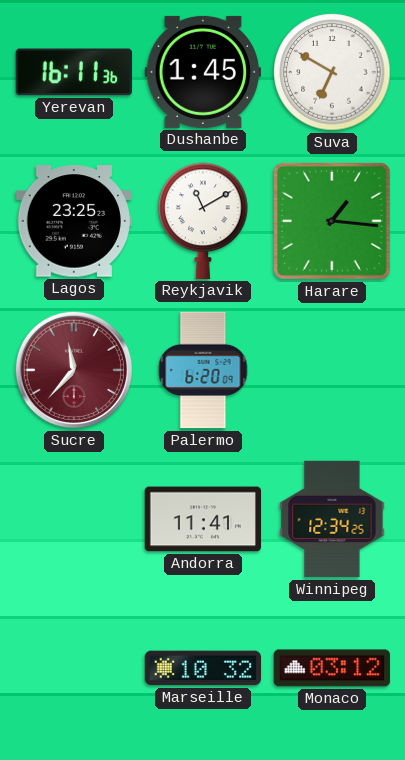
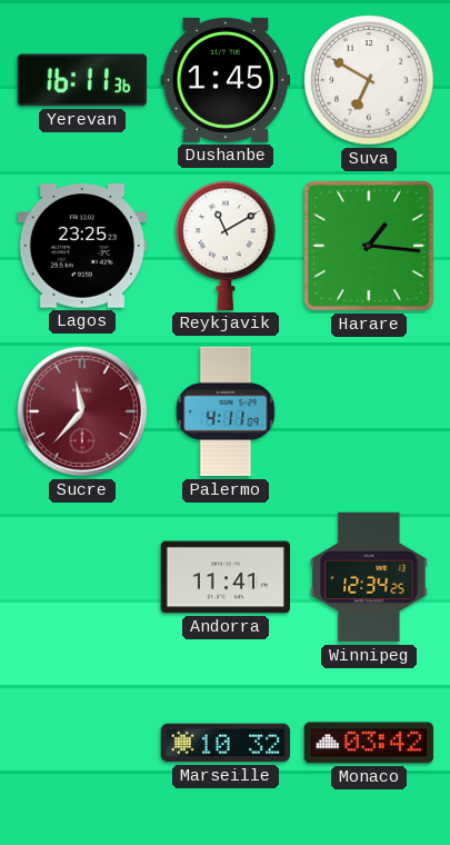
Palermo: 6:20 -> 4:11
Monaco: 03:12 -> 03:42
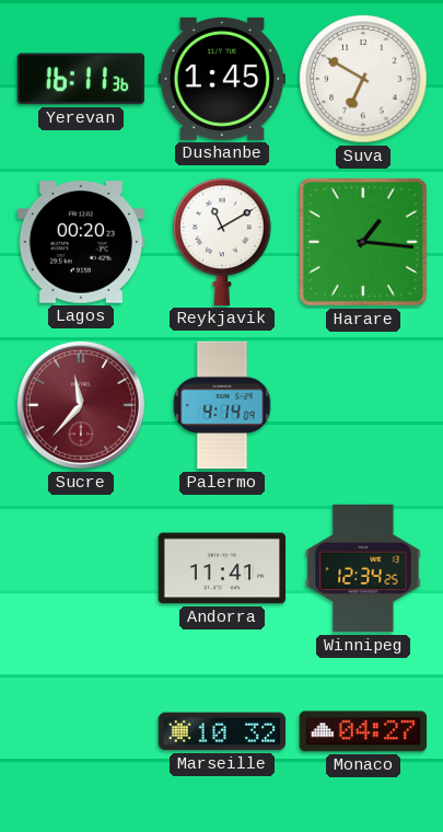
Lagos: 23:25 -> 00:20
Palermo: 4:11 -> 4:14
Monaco: 03:42 -> 04:27
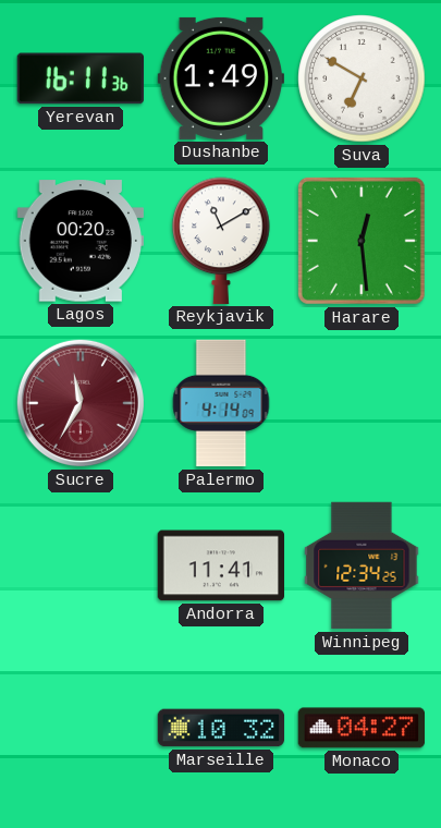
Dushanbe: 1:45 -> 1:49
Harare: 1:16 -> 12:29
Sucre: 11:37 -> 11:35
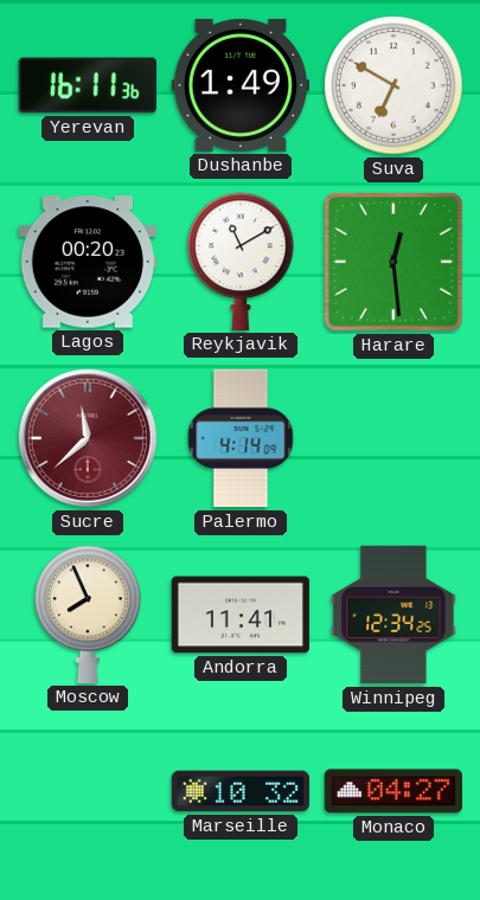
Sucre: 11:35 -> 11:38
Moscow: none -> 7:56
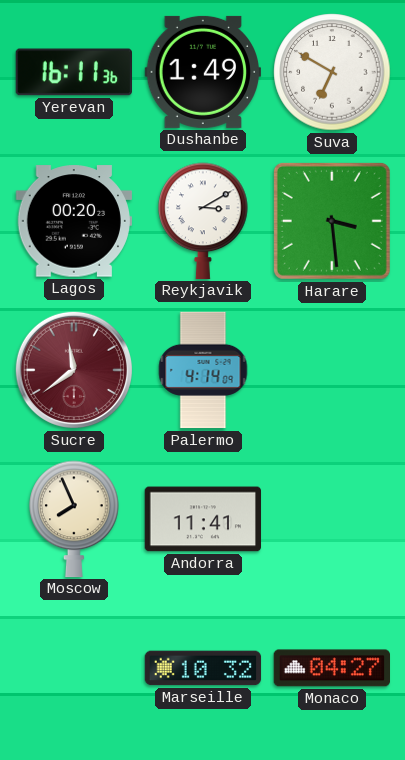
Reykjavik: 11:10 -> 3:10
Harare: 12:29 -> 3:29
Sucre: 11:38 -> 11:39
Winnipeg: 12:34 -> none
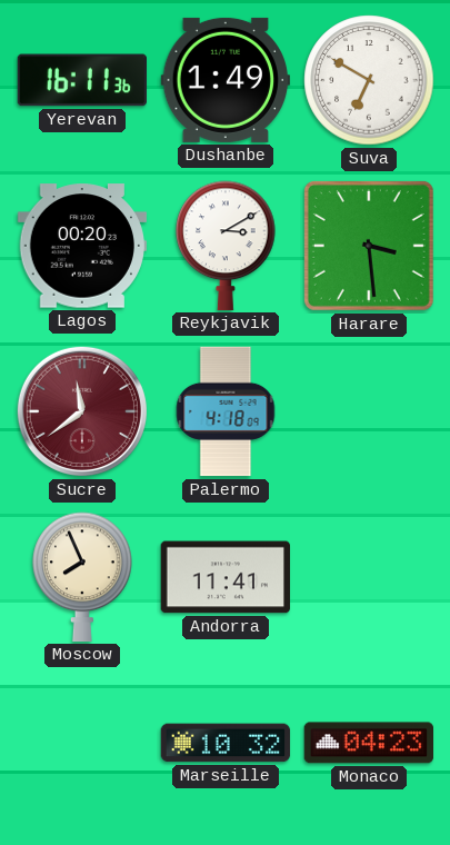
Palermo: 4:14 -> 4:18
Monaco: 04:27 -> 04:23
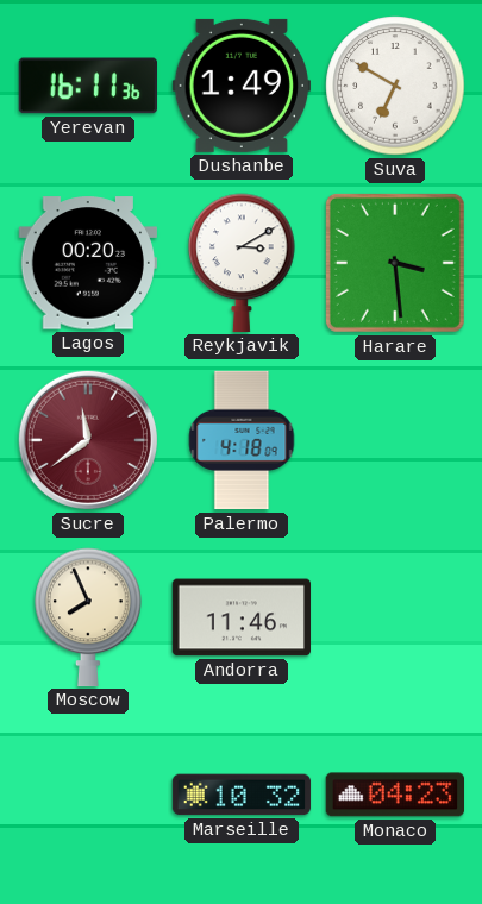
Andorra: 11:41 -> 11:46
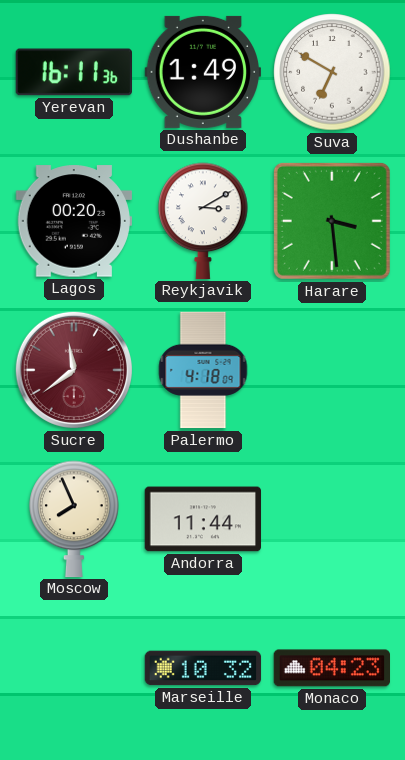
Andorra: 11:46 -> 11:44
